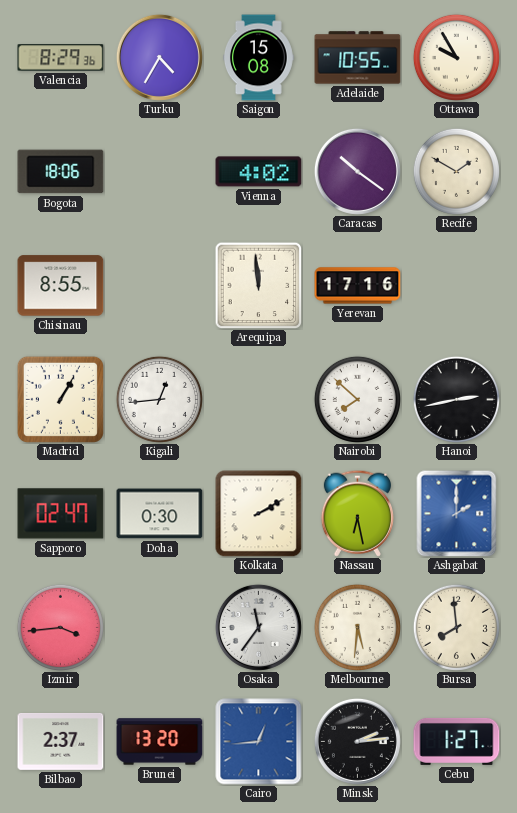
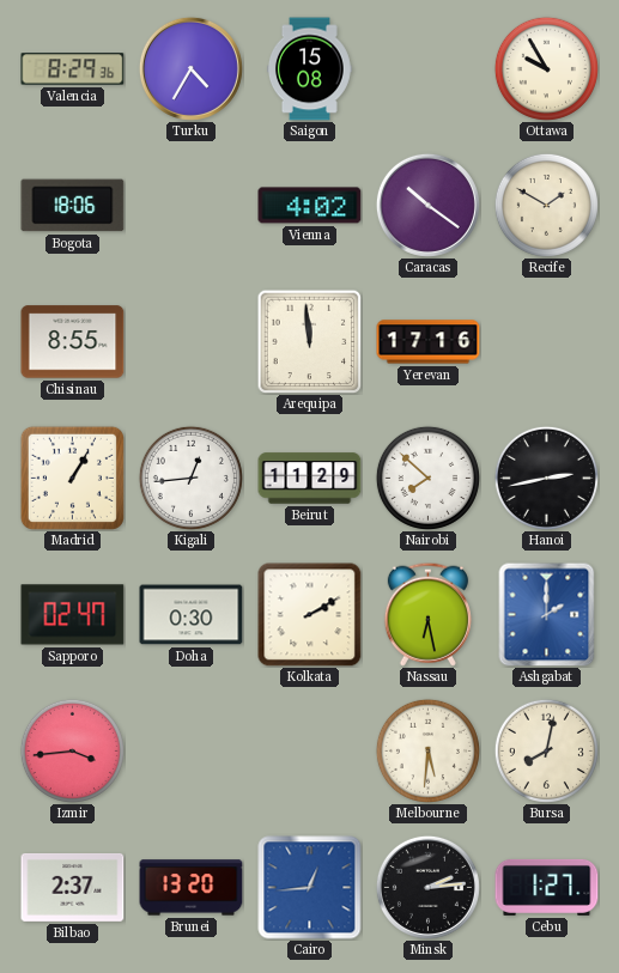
Adelaide: 10:55 -> none
Beirut: none -> 11:29
Osaka: 11:36 -> none
Bursa: 7:59 -> 8:02
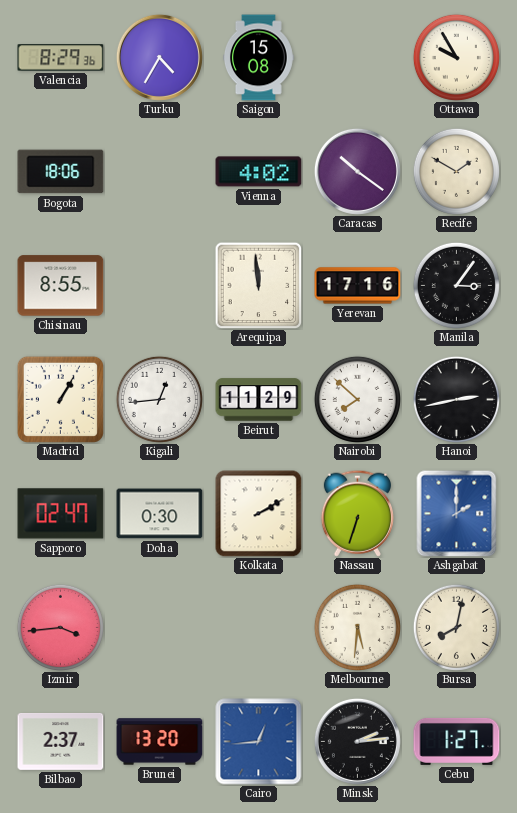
Manila: none -> 3:06
Nassau: 6:28 -> 6:33
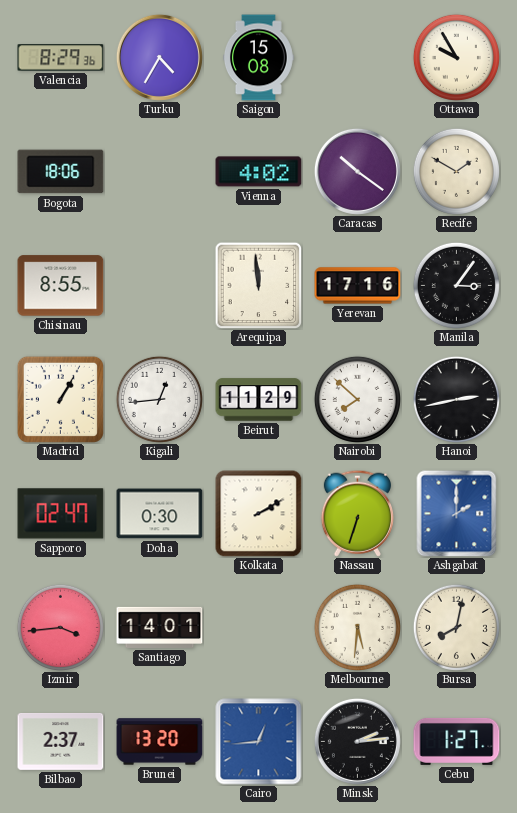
Santiago: none -> 14:01
